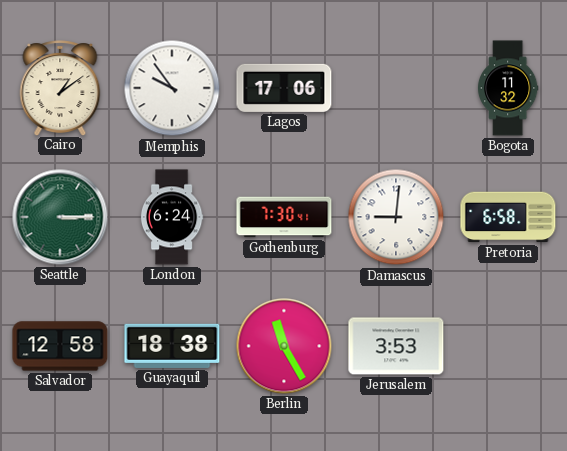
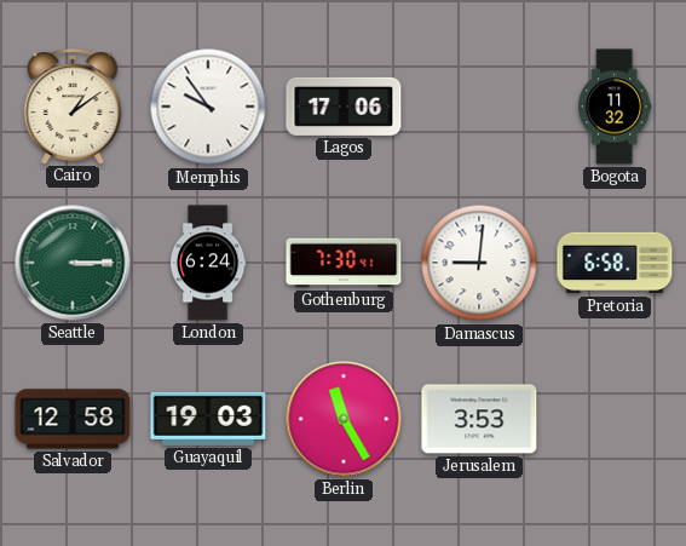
Guayaquil: 18:38 -> 19:03
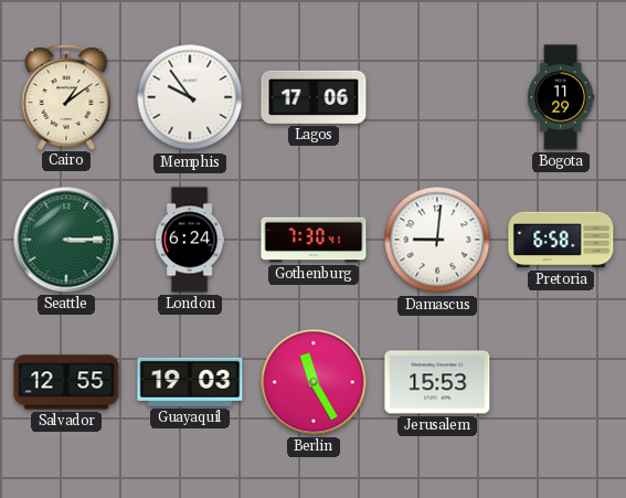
Bogota: 11:32 -> 11:29
Salvador: 12:58 -> 12:55
Jerusalem: 3:53 -> 15:53
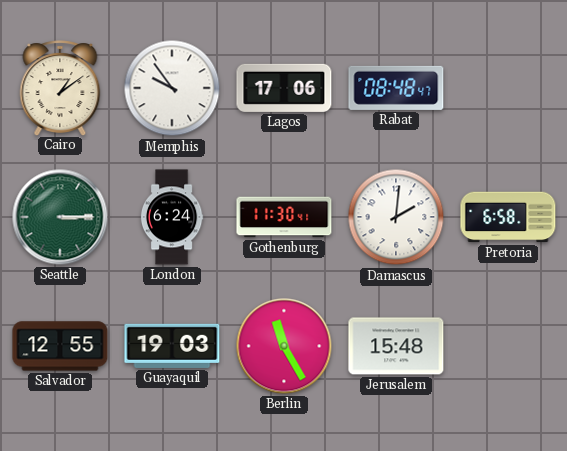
Rabat: none -> 08:48
Bogota: 11:29 -> none
Gothenburg: 7:30 -> 11:30
Damascus: 9:01 -> 2:01
Jerusalem: 15:53 -> 15:48
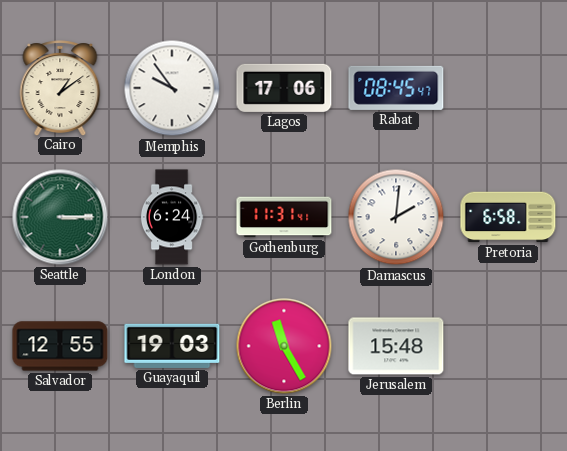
Rabat: 08:48 -> 08:45
Gothenburg: 11:30 -> 11:31
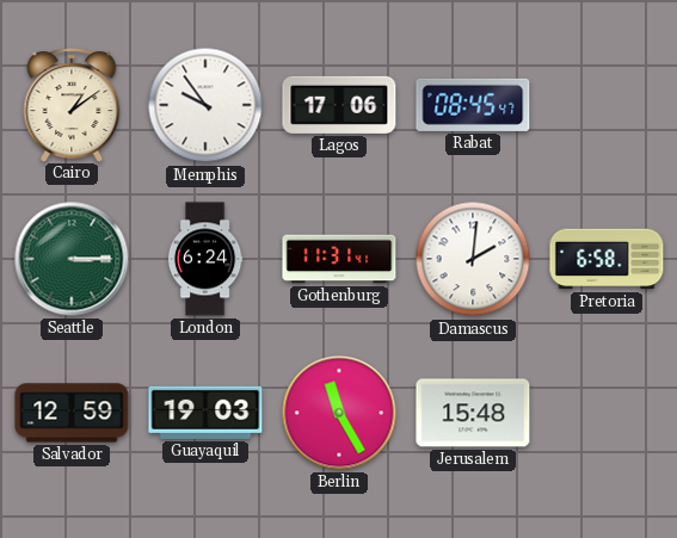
Salvador: 12:55 -> 12:59
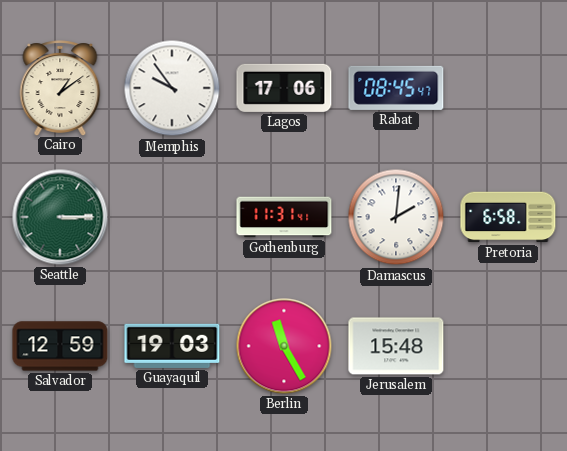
London: 6:24 -> none
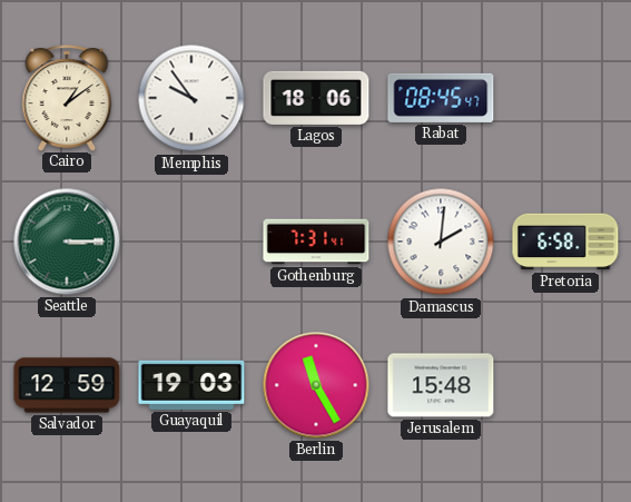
Lagos: 17:06 -> 18:06
Gothenburg: 11:31 -> 7:31
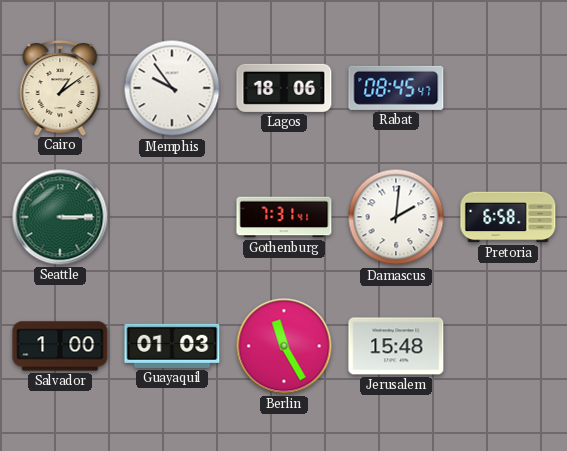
Salvador: 12:59 -> 1:00
Guayaquil: 19:03 -> 01:03
